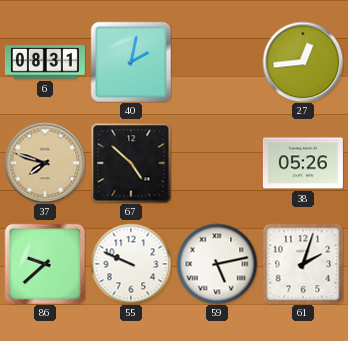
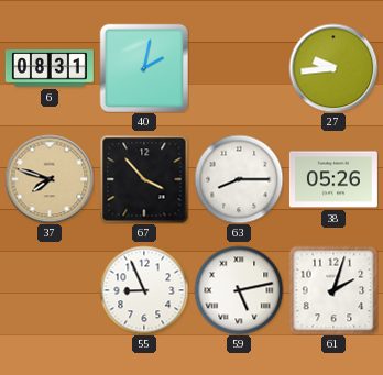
27: 12:44 -> 9:44
67: 4:52 -> 3:53
63: none -> 8:15
86: 9:38 -> none
55: 9:49 -> 8:56
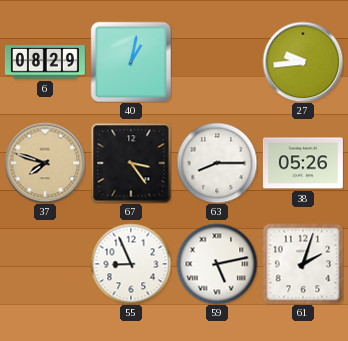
6: 08:31 -> 08:29
40: 2:02 -> 1:02
67: 3:53 -> 3:24
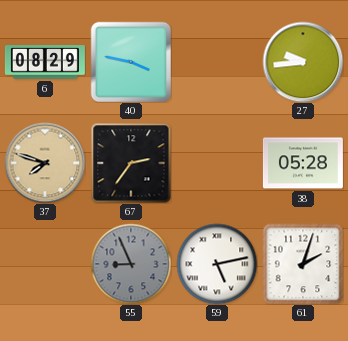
40: 1:02 -> 3:47
67: 3:24 -> 2:36
63: 8:15 -> none
38: 05:26 -> 05:28
55 dial: white -> grey
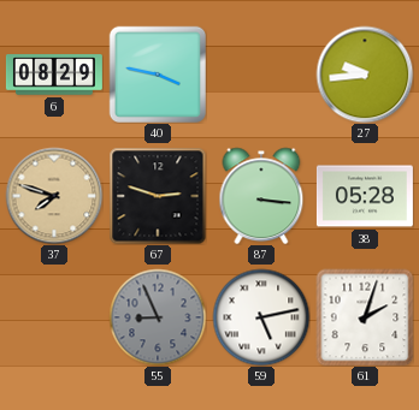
67: 2:36 -> 2:48
87: none -> 3:16
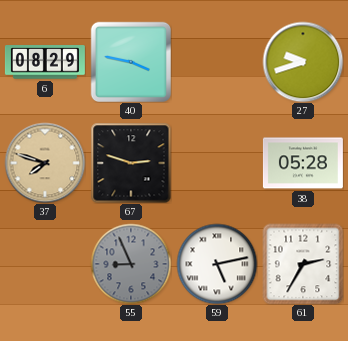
27: 9:44 -> 9:42
87: 3:16 -> none
61: 2:03 -> 2:35
